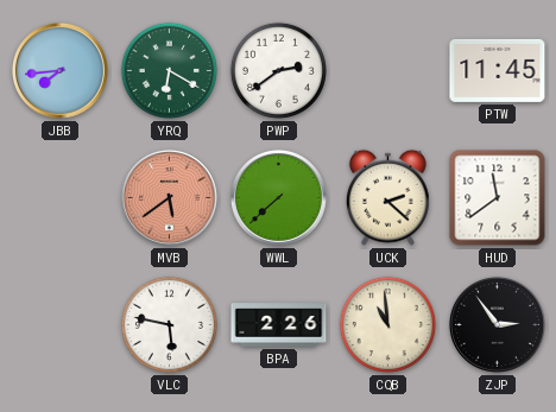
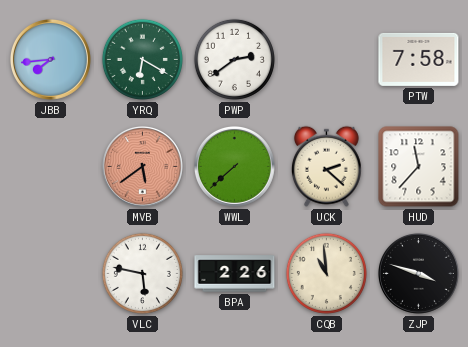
PTW: 11:45 -> 7:58
HUD: 11:39 -> 11:37
ZJP: 2:54 -> 3:48
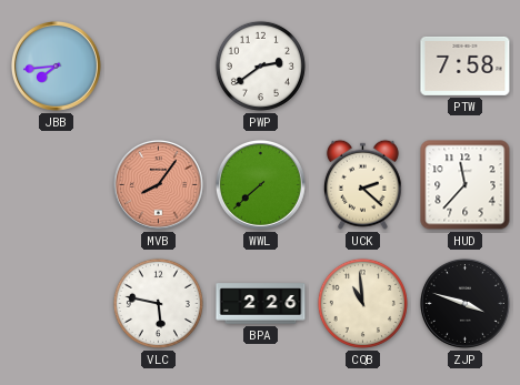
YRQ: 6:20 -> none
MVB: 5:39 -> 8:06
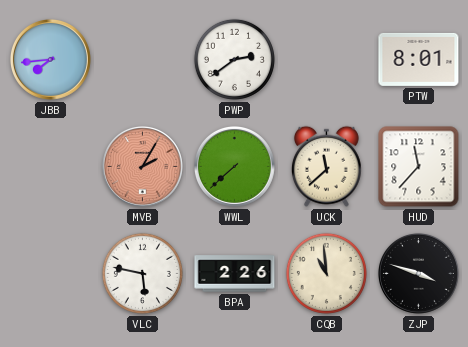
PTW: 7:58 -> 8:01
MVB: 8:06 -> 2:05
UCK: 2:22 -> 11:38
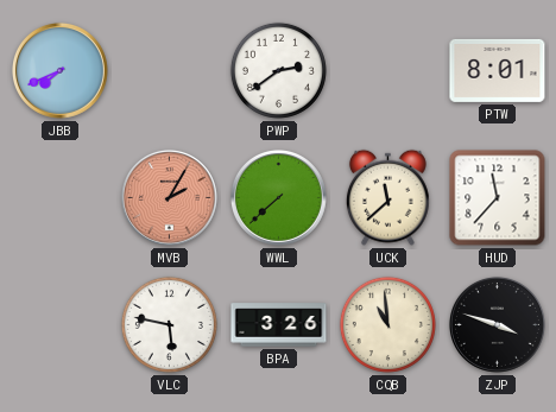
JBB: 7:44 -> 7:41
BPA: 2:26 -> 3:26
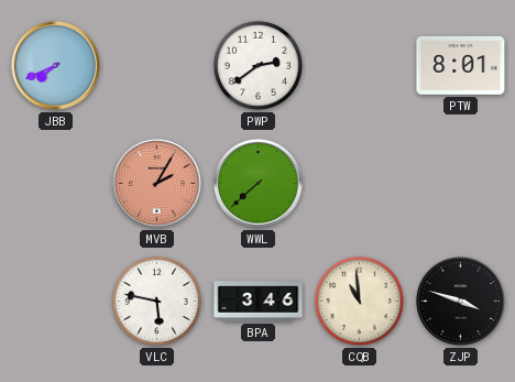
UCK: 11:38 -> none
HUD: 11:37 -> none
BPA: 3:26 -> 3:46
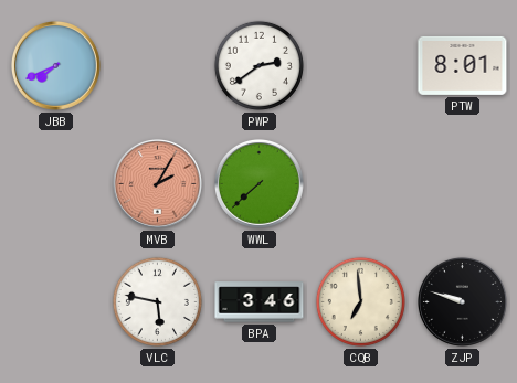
CQB: 10:59 -> 6:59
ZJP: 3:48 -> 9:48
